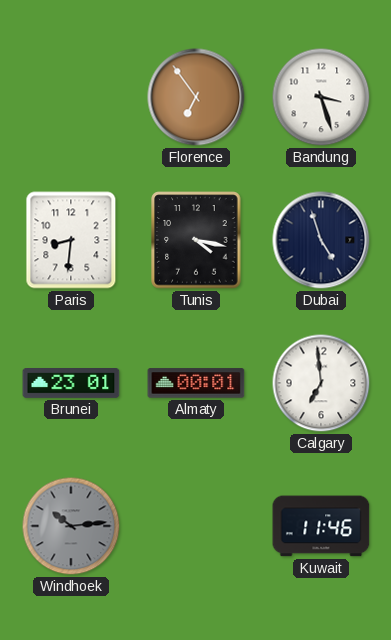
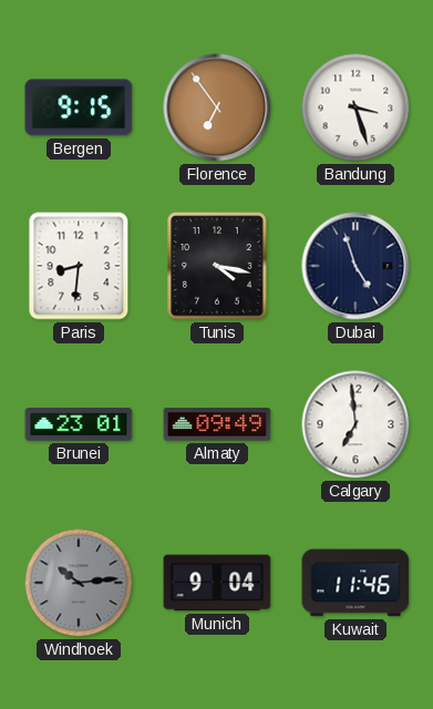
Bergen: none -> 9:15
Almaty: 00:01 -> 09:49
Munich: none -> 9:04
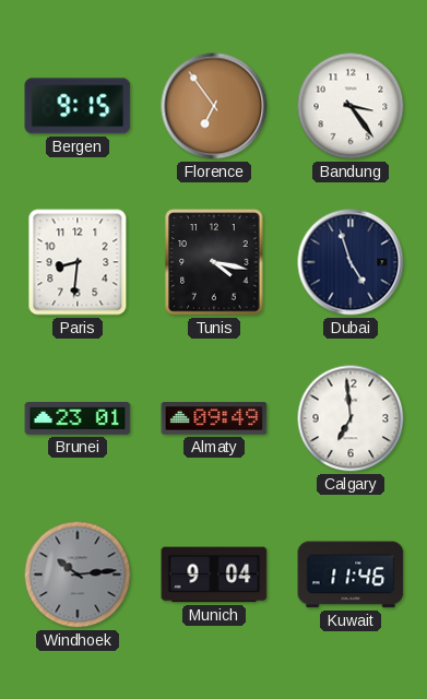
Bandung: 3:27 -> 3:24
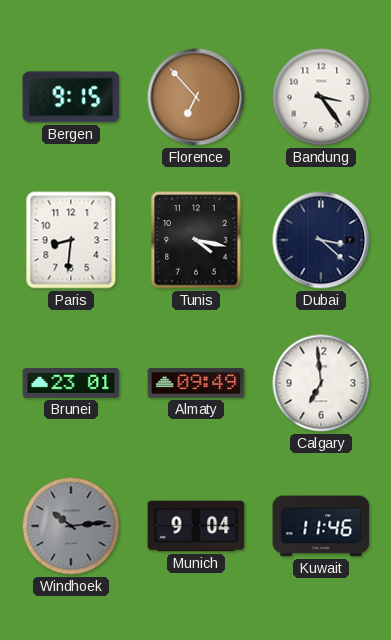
Florence: 6:54 -> 6:53
Dubai: 4:57 -> 3:22
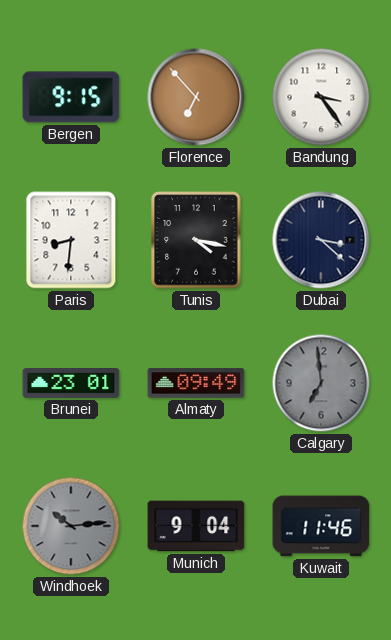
Calgary dial: white -> grey
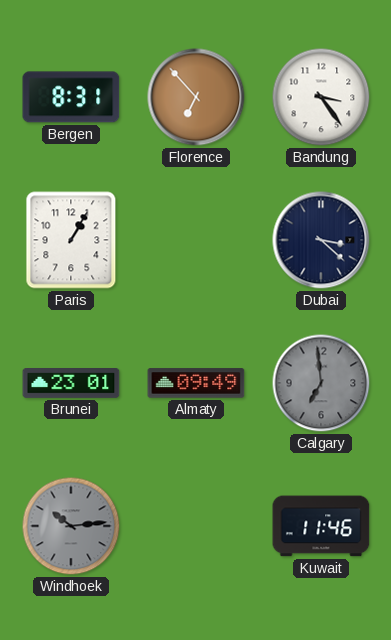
Bergen: 9:15 -> 8:31
Paris: 8:31 -> 1:05
Tunis: 4:17 -> none
Munich: 9:04 -> none
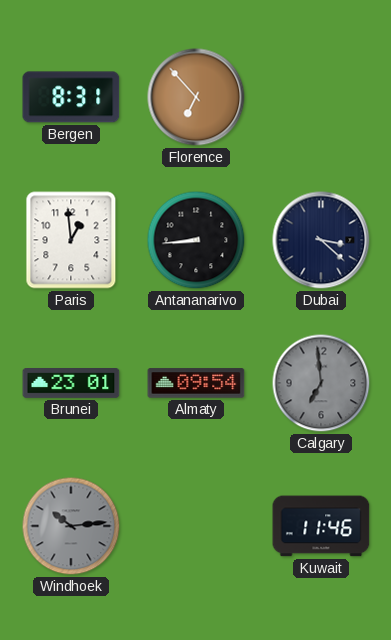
Bandung: 3:24 -> none
Paris: 1:05 -> 12:59
Antananarivo: none -> 8:44
Almaty: 09:49 -> 09:54
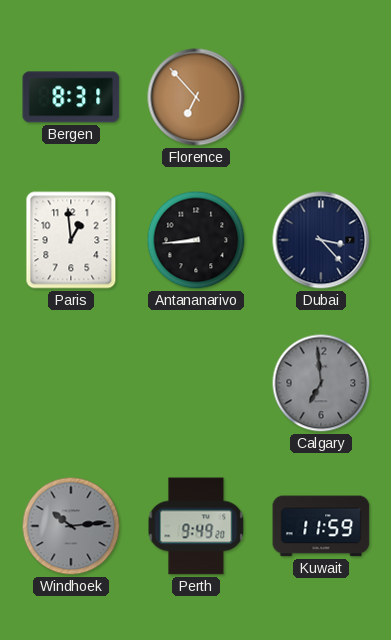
Dubai: 3:22 -> 3:23
Brunei: 23:01 -> none
Almaty: 09:54 -> none
Perth: none -> 9:49
Kuwait: 11:46 -> 11:59
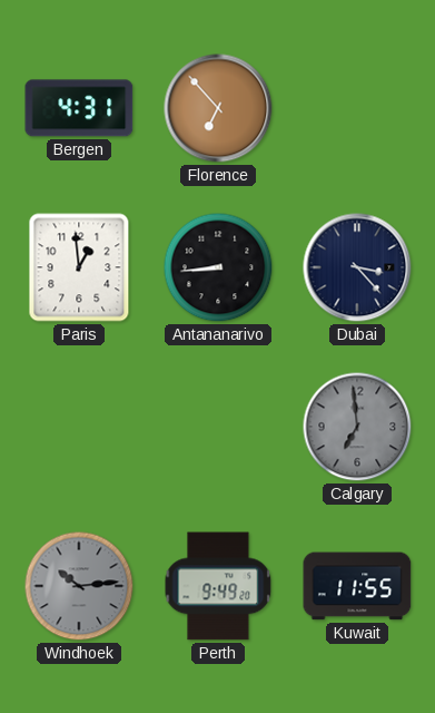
Bergen: 8:31 -> 4:31
Kuwait: 11:59 -> 11:55
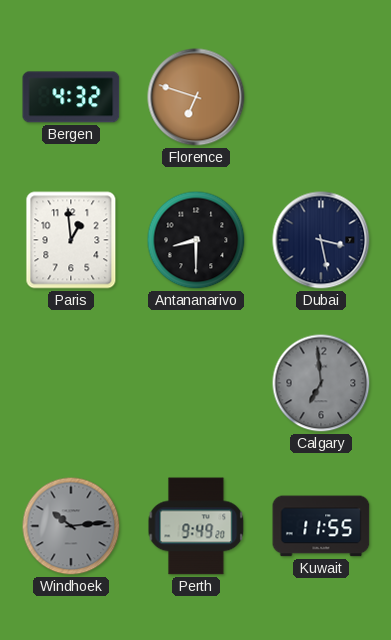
Bergen: 4:31 -> 4:32
Florence: 6:53 -> 6:48
Antananarivo: 8:44 -> 8:30
Dubai: 3:23 -> 3:28
